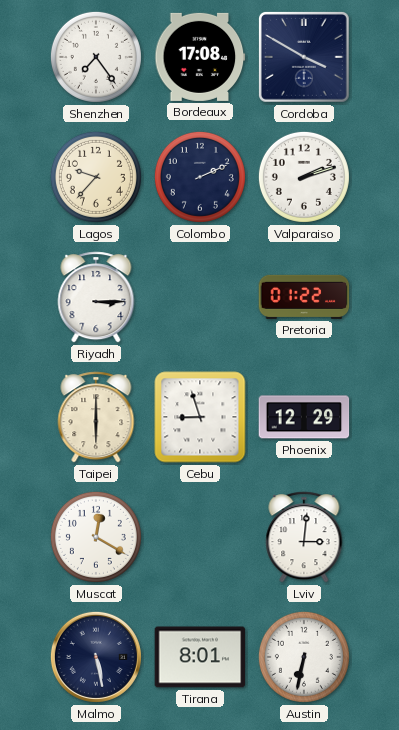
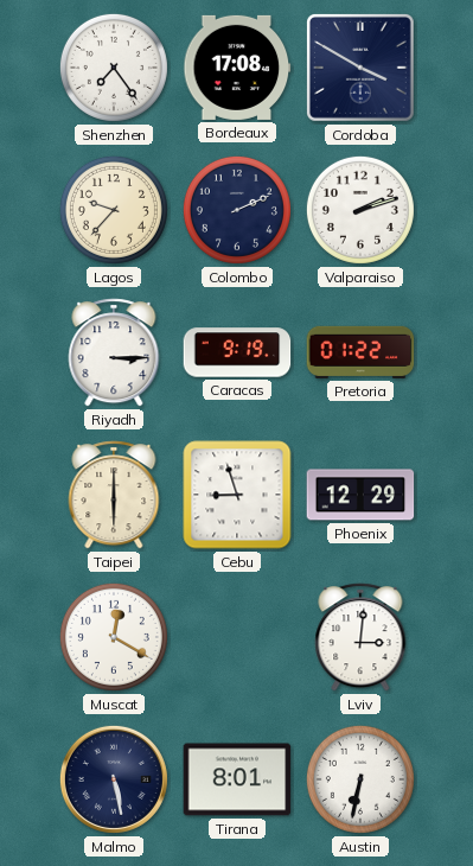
Caracas: none -> 9:19
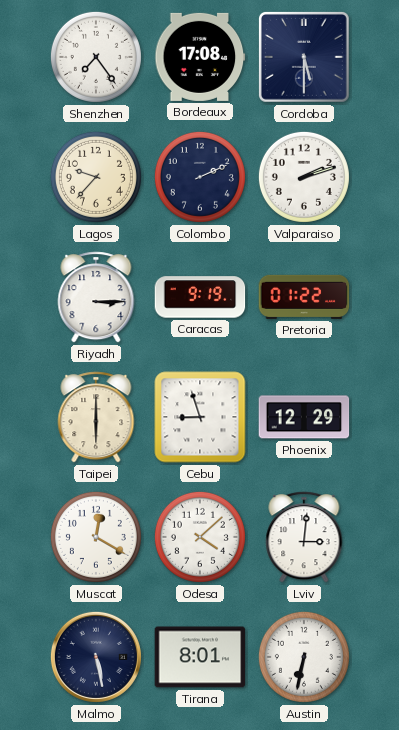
Cordoba: 3:50 -> 5:30
Odesa: none -> 4:08
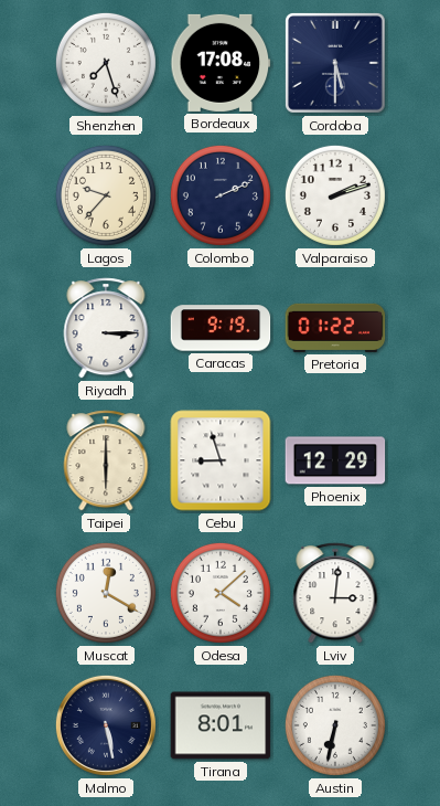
Shenzhen: 7:24 -> 7:27
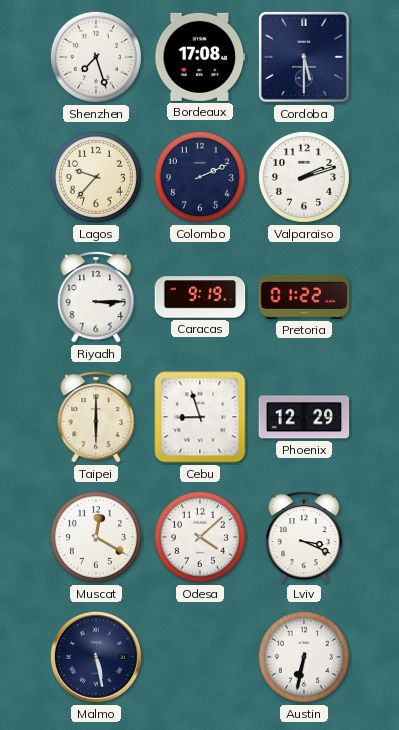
Lviv: 3:01 -> 3:19
Tirana: 8:01 -> none
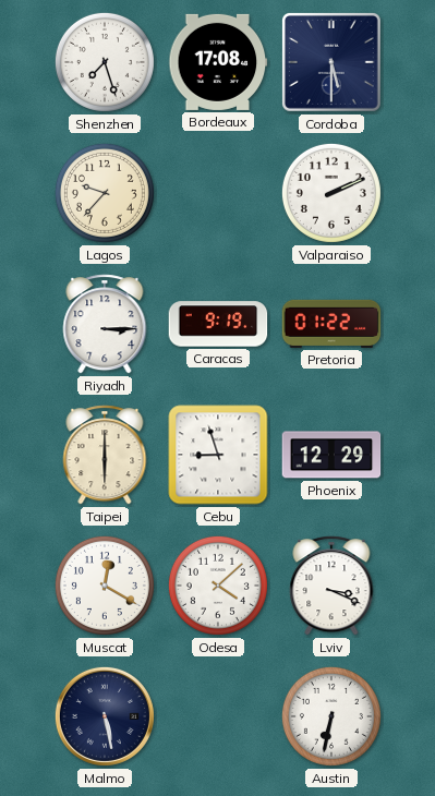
Colombo: 2:11 -> none
Valparaiso: 2:12 -> 2:11
